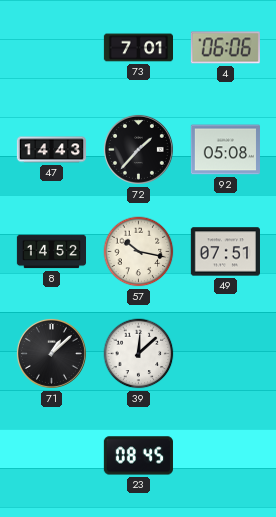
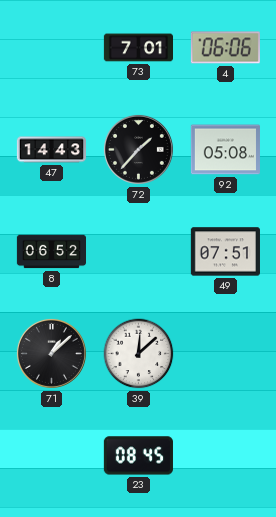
8: 14:52 -> 06:52
57: 10:17 -> none
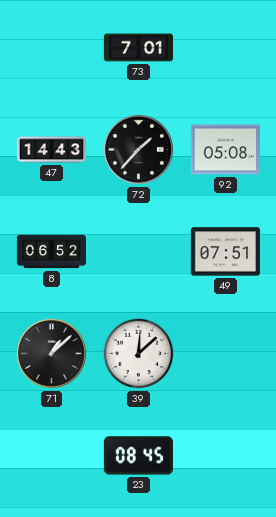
4: 06:06 -> none
